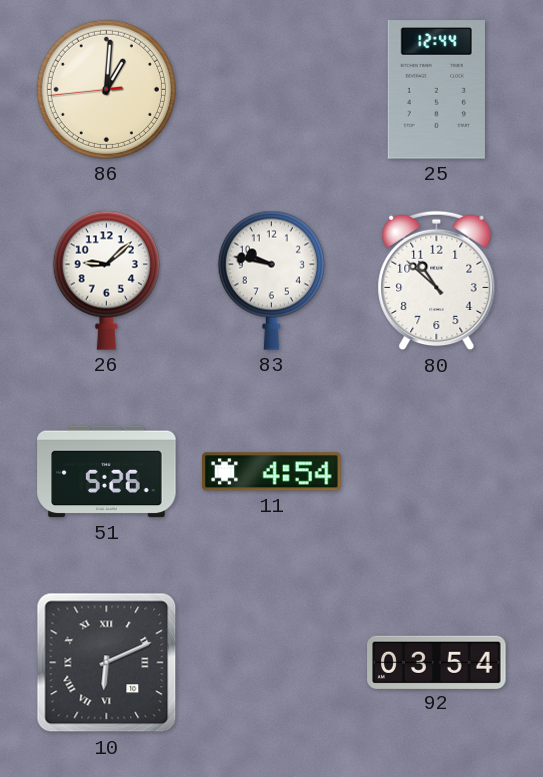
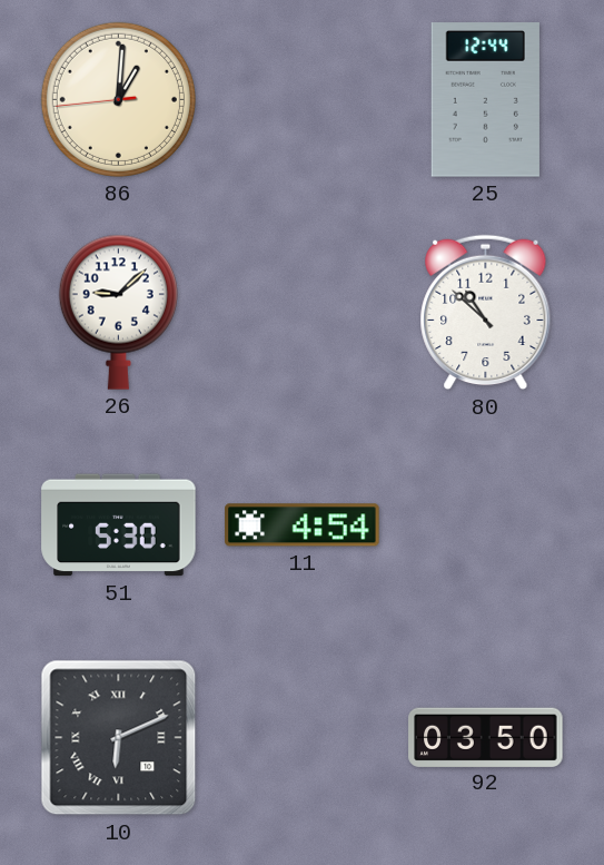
83: 9:47 -> none
51: 5:26 -> 5:30
92: 03:54 -> 03:50
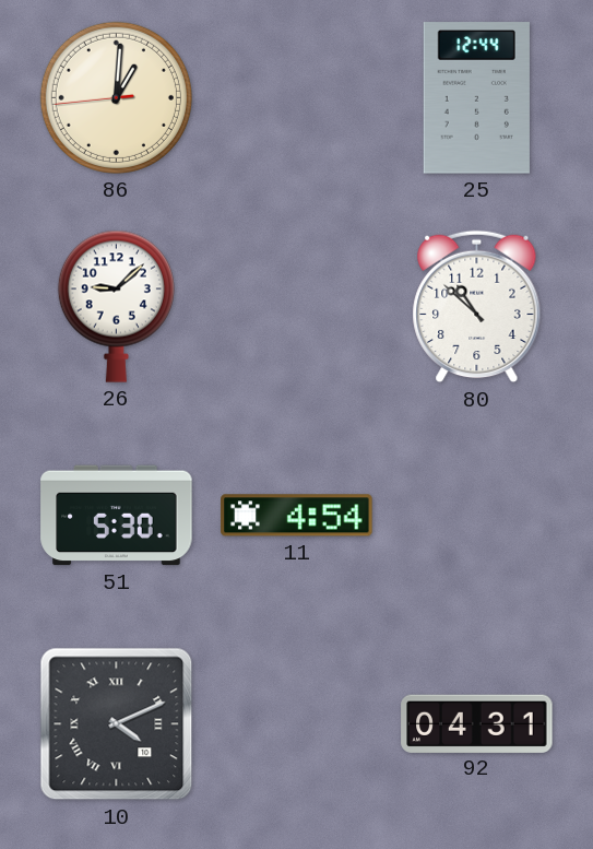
10: 6:11 -> 4:11
92: 03:50 -> 04:31
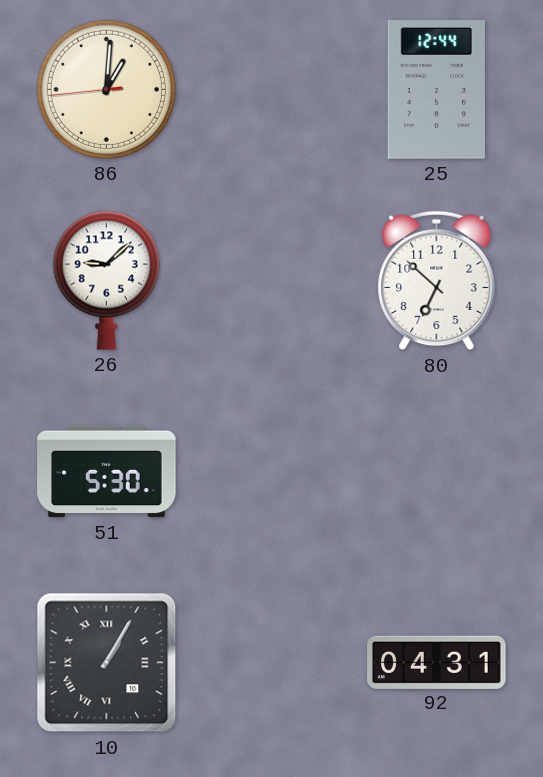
80: 10:52 -> 6:52
11: 4:54 -> none
10: 4:11 -> 1:05
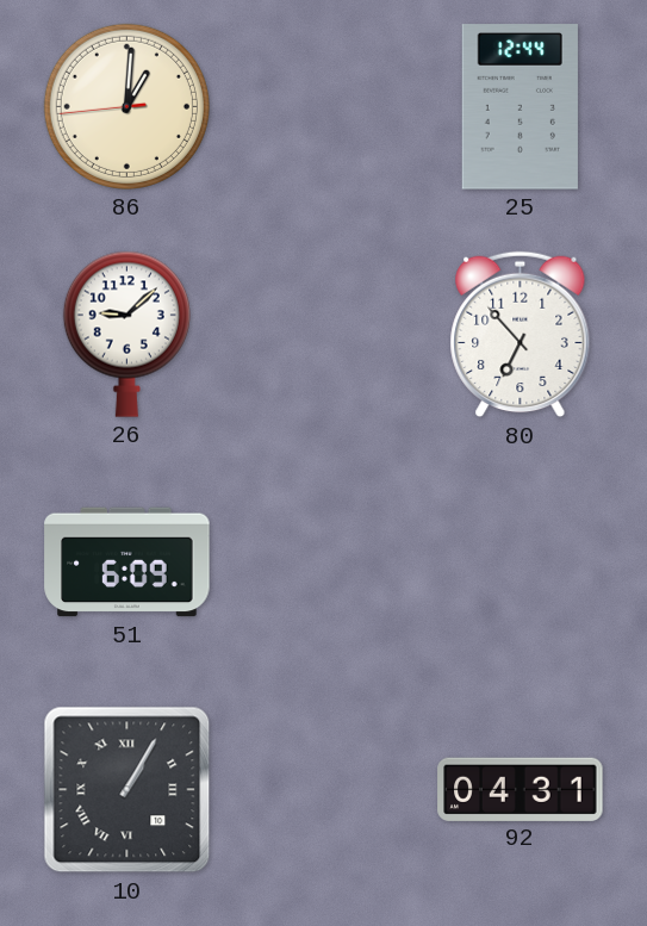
80: 6:52 -> 6:53
51: 5:30 -> 6:09
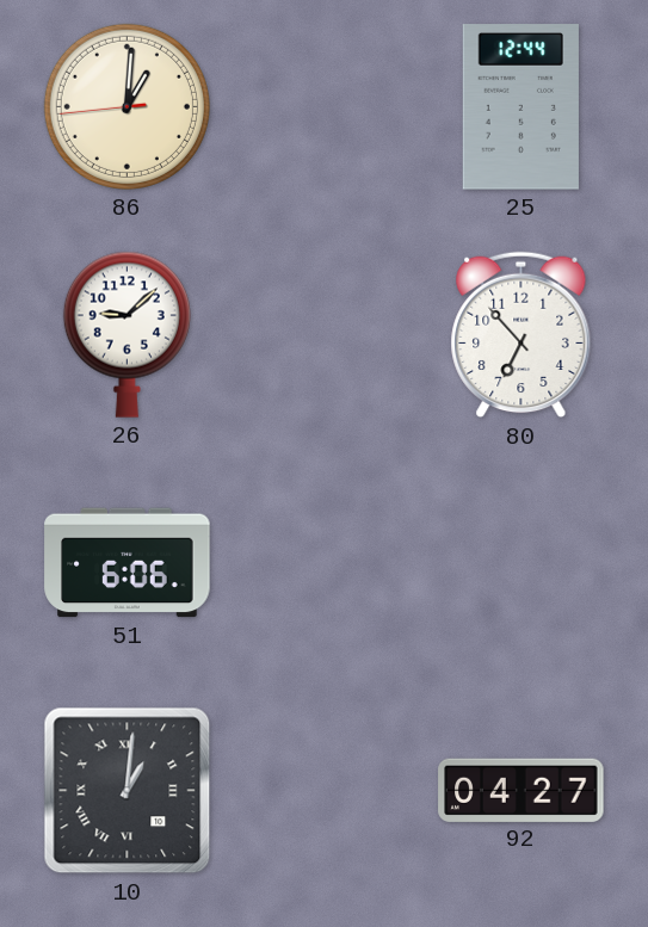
51: 6:09 -> 6:06
10: 1:05 -> 1:01
92: 04:31 -> 04:27
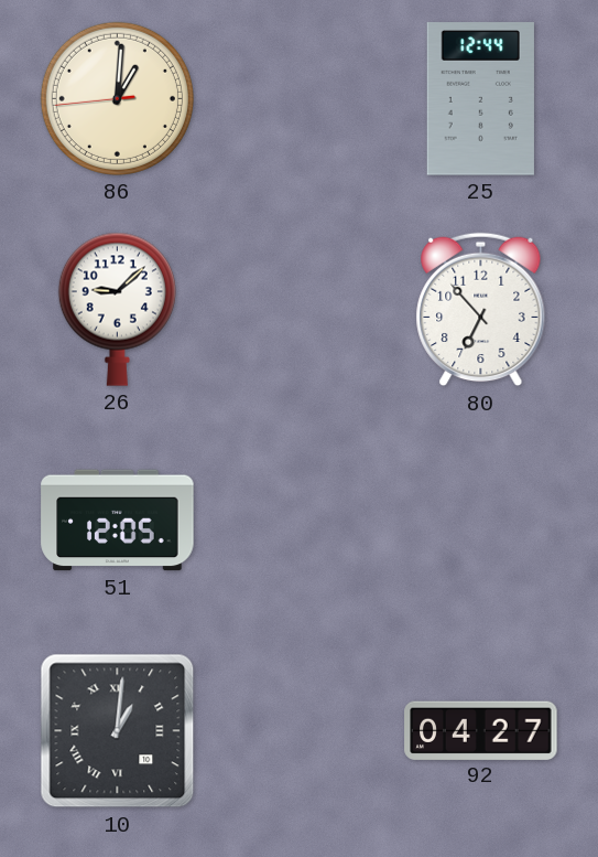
51: 6:06 -> 12:05
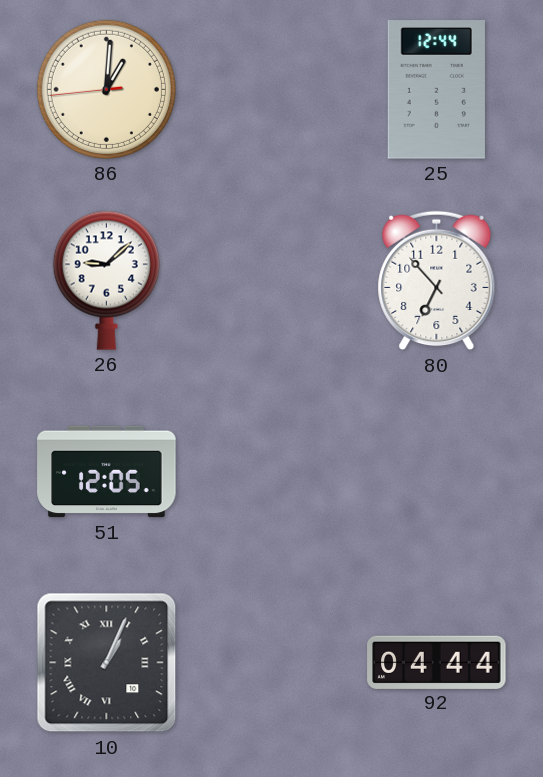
10: 1:01 -> 1:04
92: 04:27 -> 04:44
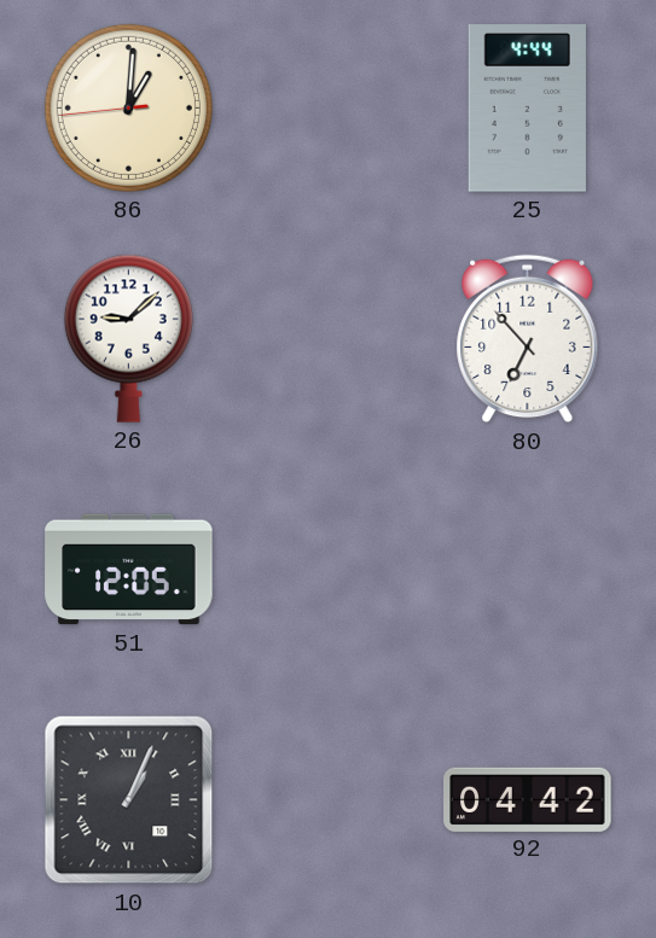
25: 12:44 -> 4:44
92: 04:44 -> 04:42
